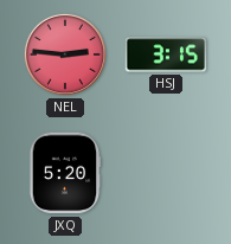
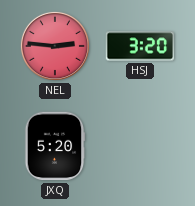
HSJ: 3:15 -> 3:20
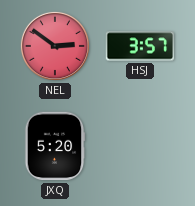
NEL: 2:46 -> 2:51
HSJ: 3:20 -> 3:57
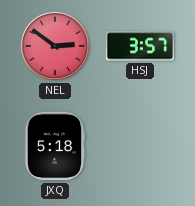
JXQ: 5:20 -> 5:18
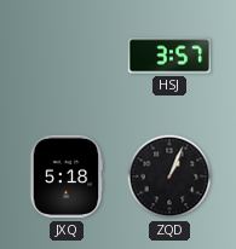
NEL: 2:51 -> none
ZQD: none -> 1:04
